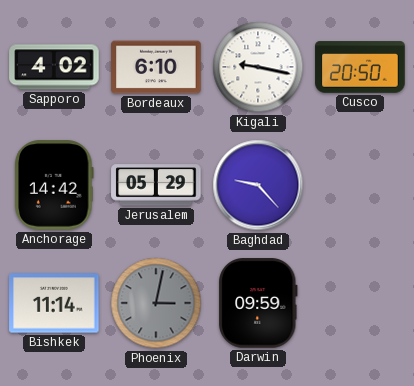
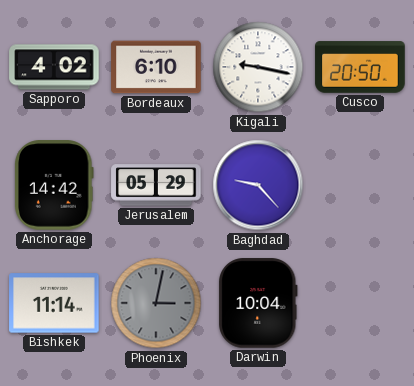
Darwin: 09:59 -> 10:04
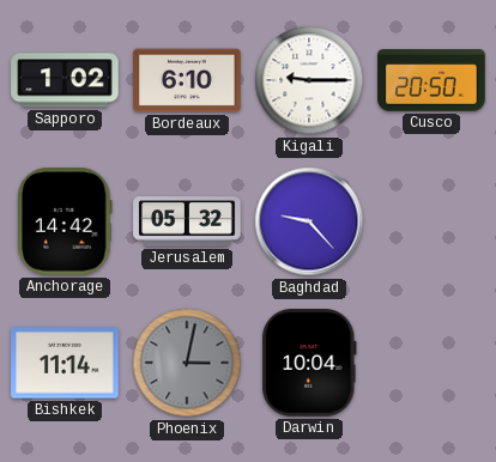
Sapporo: 4:02 -> 1:02
Kigali: 9:17 -> 9:15
Jerusalem: 05:29 -> 05:32
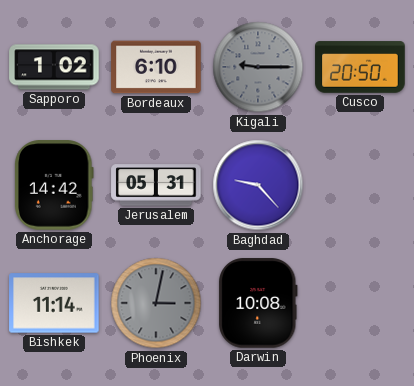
Kigali dial: white -> grey
Jerusalem: 05:32 -> 05:31
Darwin: 10:04 -> 10:08
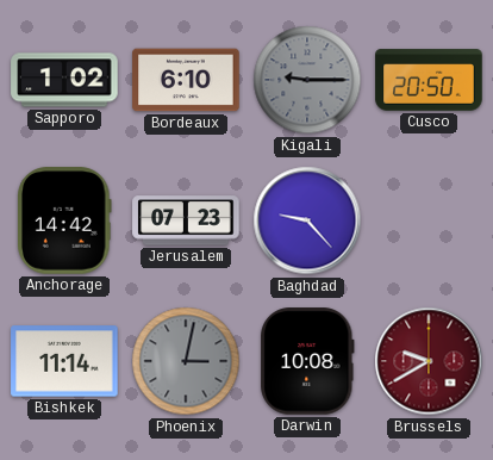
Jerusalem: 05:31 -> 07:23
Brussels: none -> 9:40
